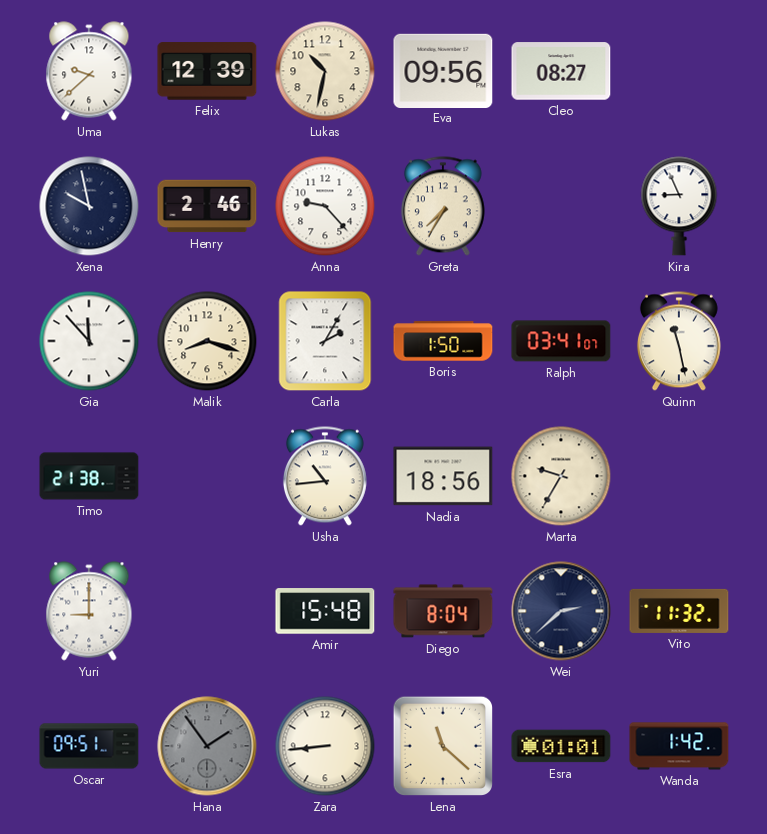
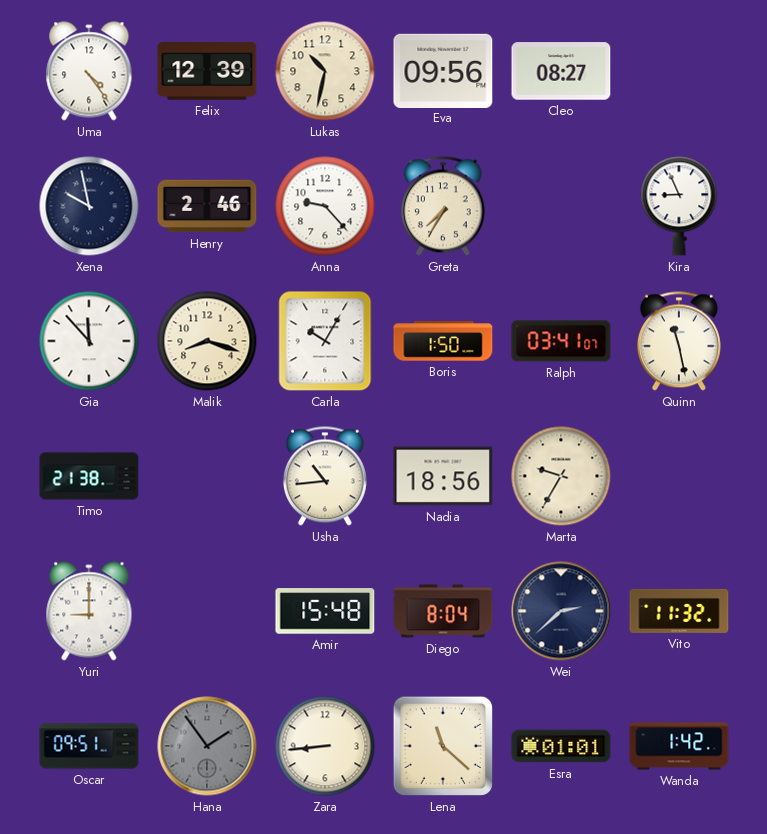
Uma: 9:38 -> 4:24
Carla: 2:05 -> 10:05
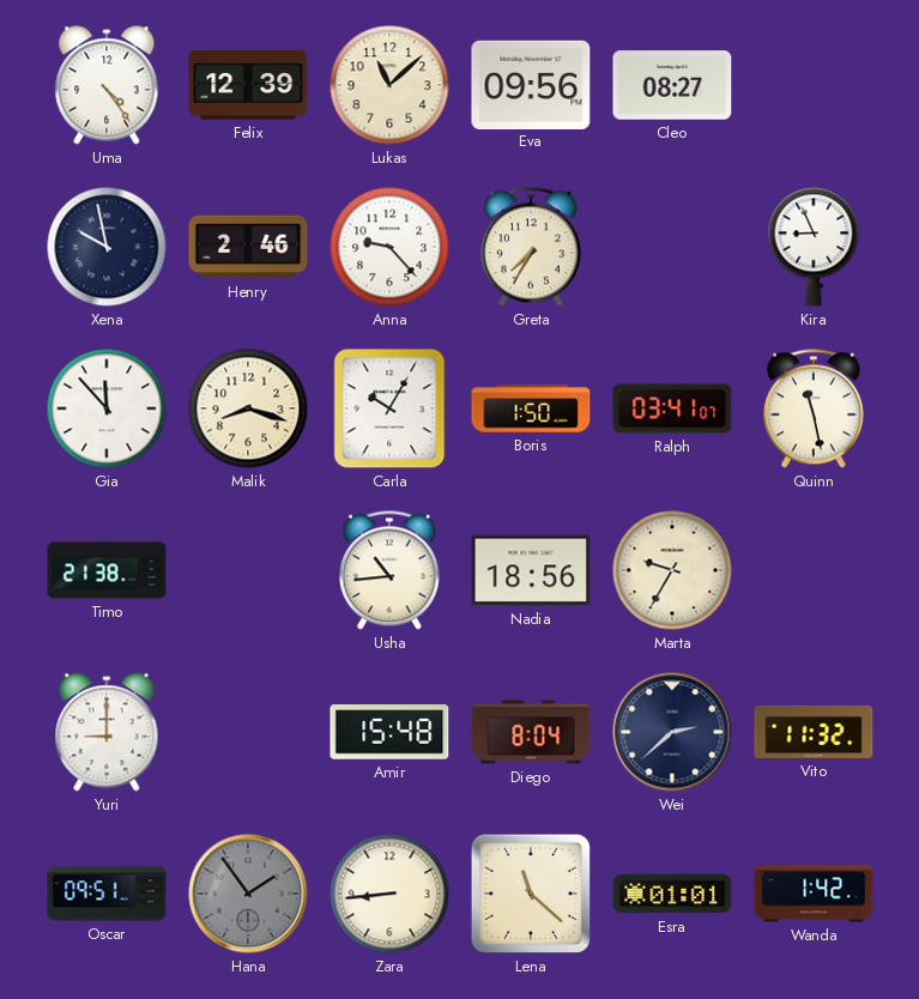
Lukas: 10:32 -> 11:08
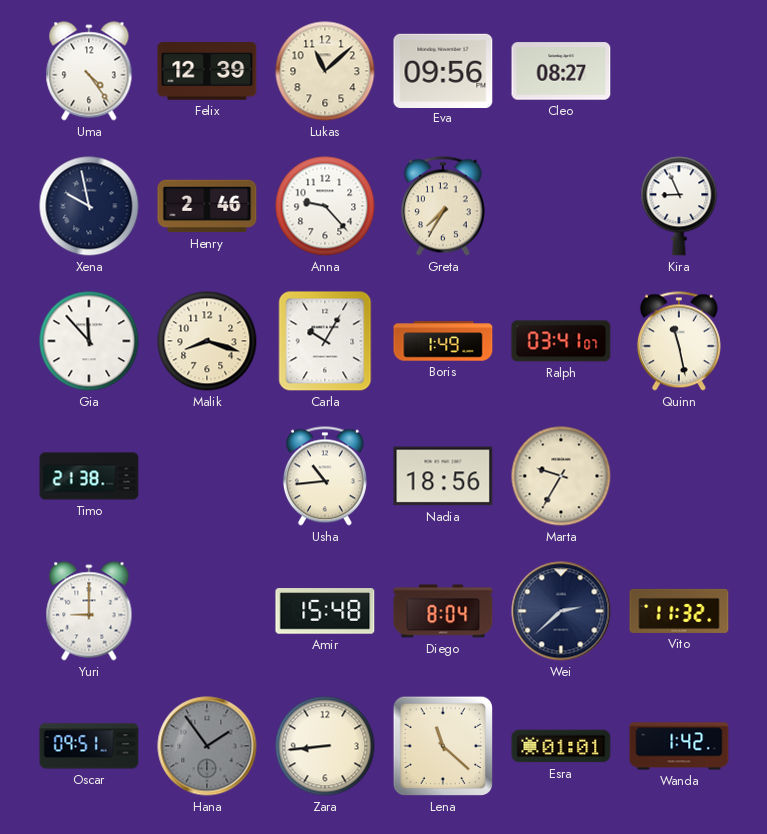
Boris: 1:50 -> 1:49
